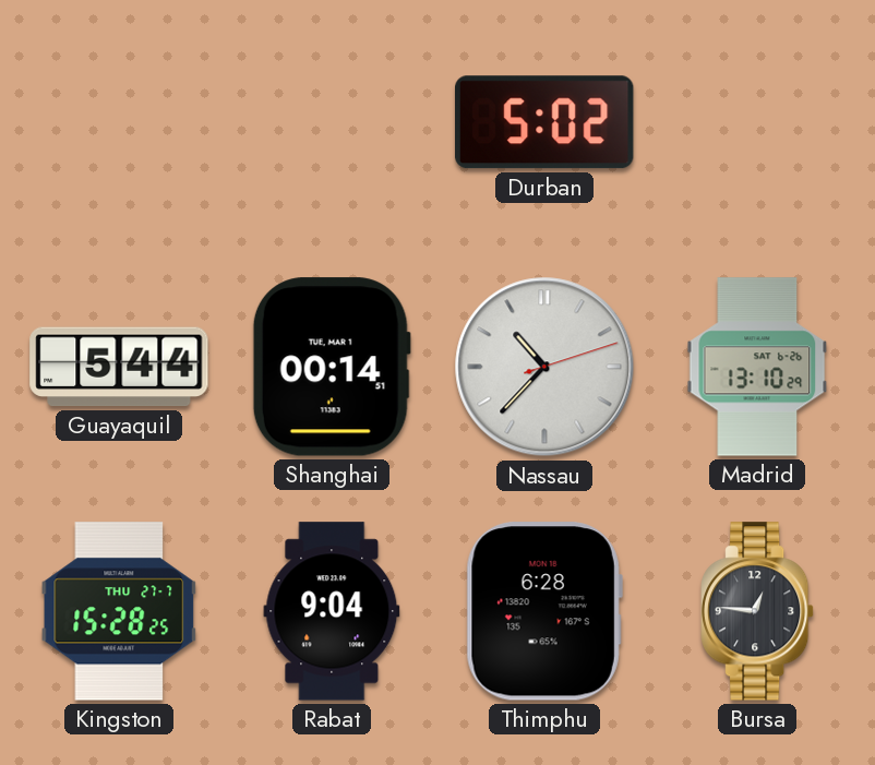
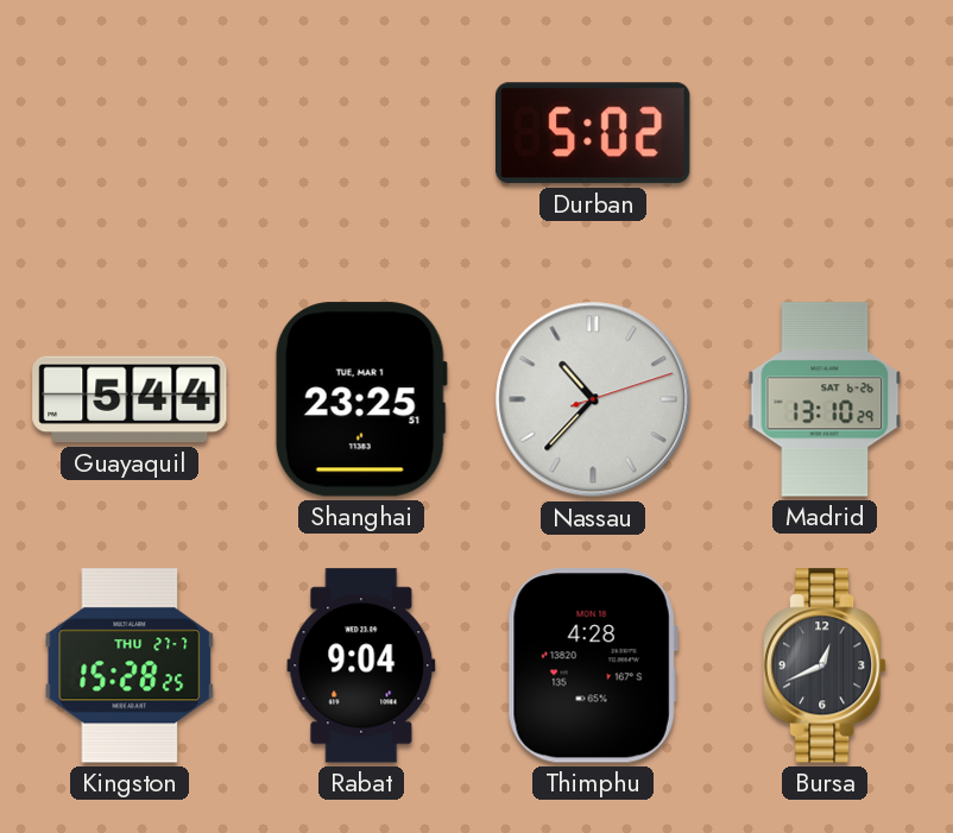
Shanghai: 00:14 -> 23:25
Thimphu: 6:28 -> 4:28
Bursa: 12:46 -> 12:41
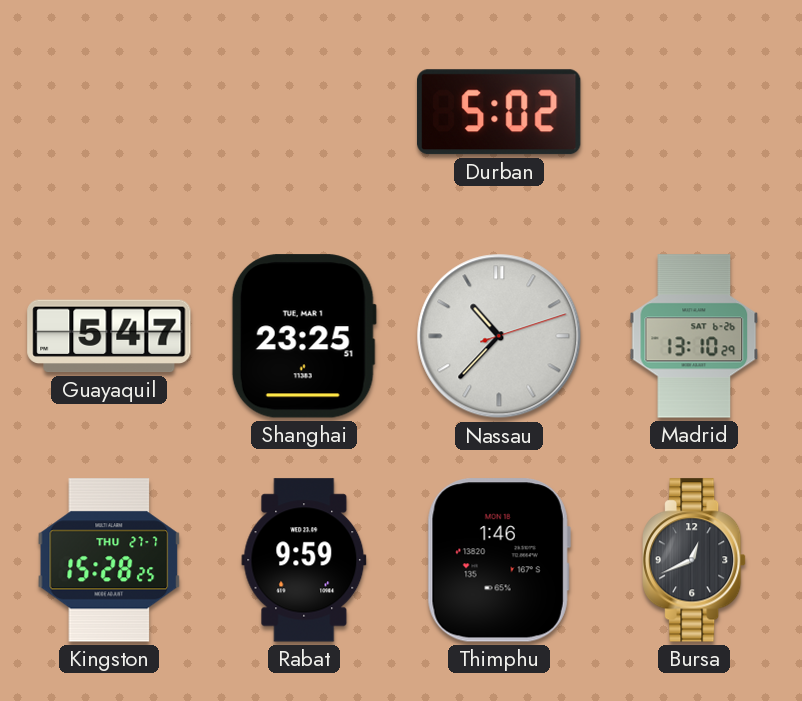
Guayaquil: 5:44 -> 5:47
Rabat: 9:04 -> 9:59
Thimphu: 4:28 -> 1:46
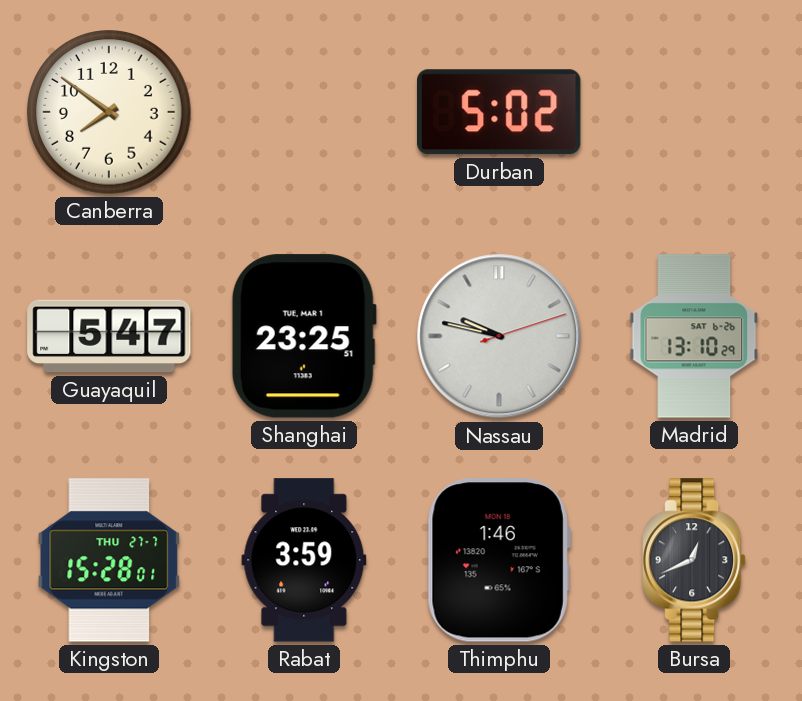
Canberra: none -> 7:51
Nassau: 10:37 -> 9:47
Kingston: 15:28:25 -> 15:28:01
Rabat: 9:59 -> 3:59
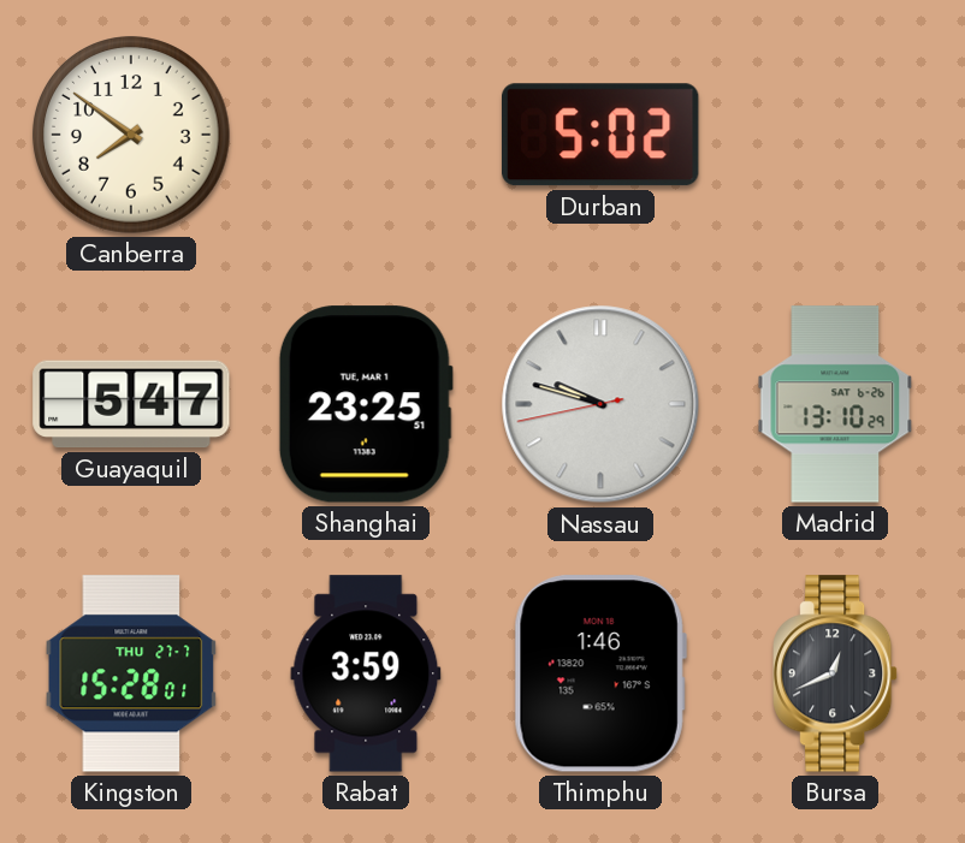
Nassau: 9:47:12 -> 9:47:43
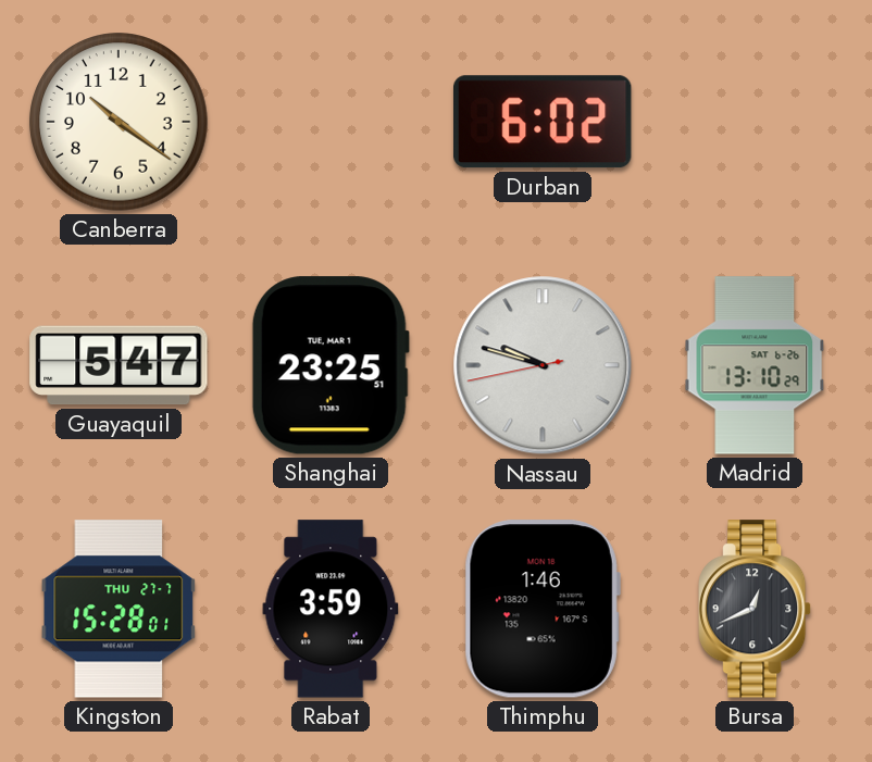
Canberra: 7:51 -> 10:21
Durban: 5:02 -> 6:02
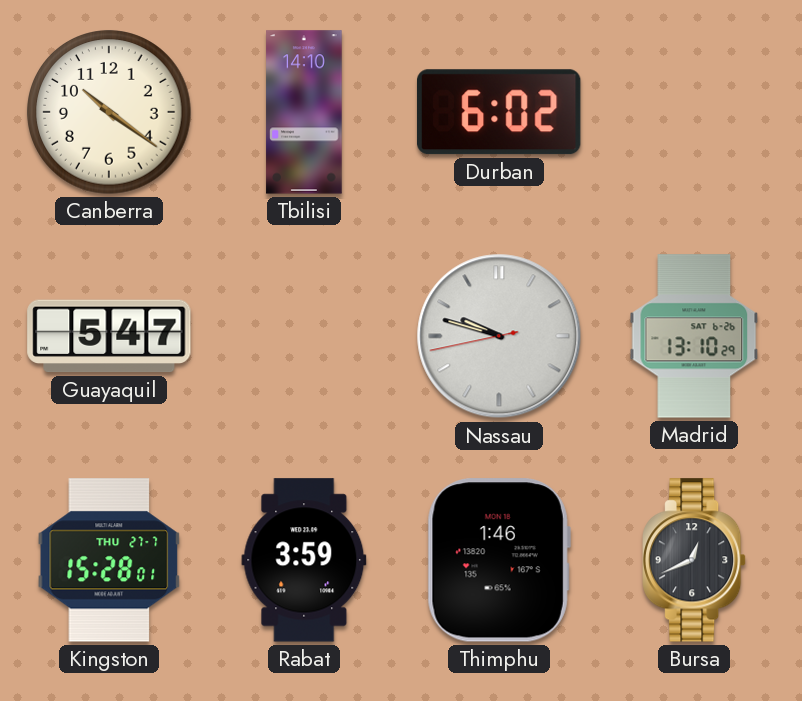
Tbilisi: none -> 14:10
Shanghai: 23:25 -> none
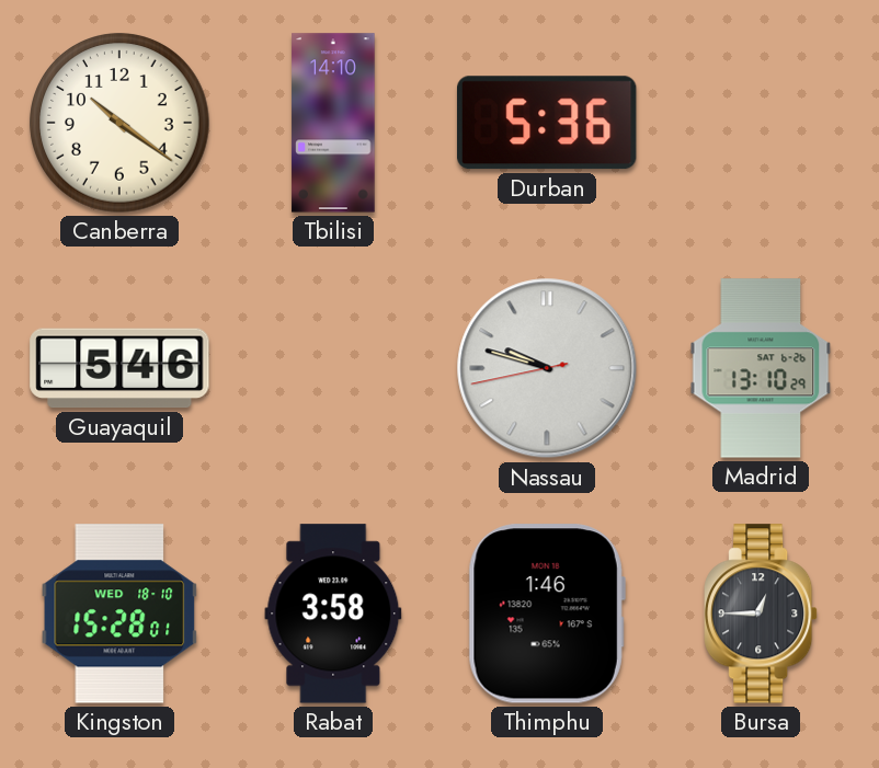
Durban: 6:02 -> 5:36
Guayaquil: 5:47 -> 5:46
Kingston date: THU 27-7 -> WED 18-10
Rabat: 3:59 -> 3:58
Bursa: 12:41 -> 12:45
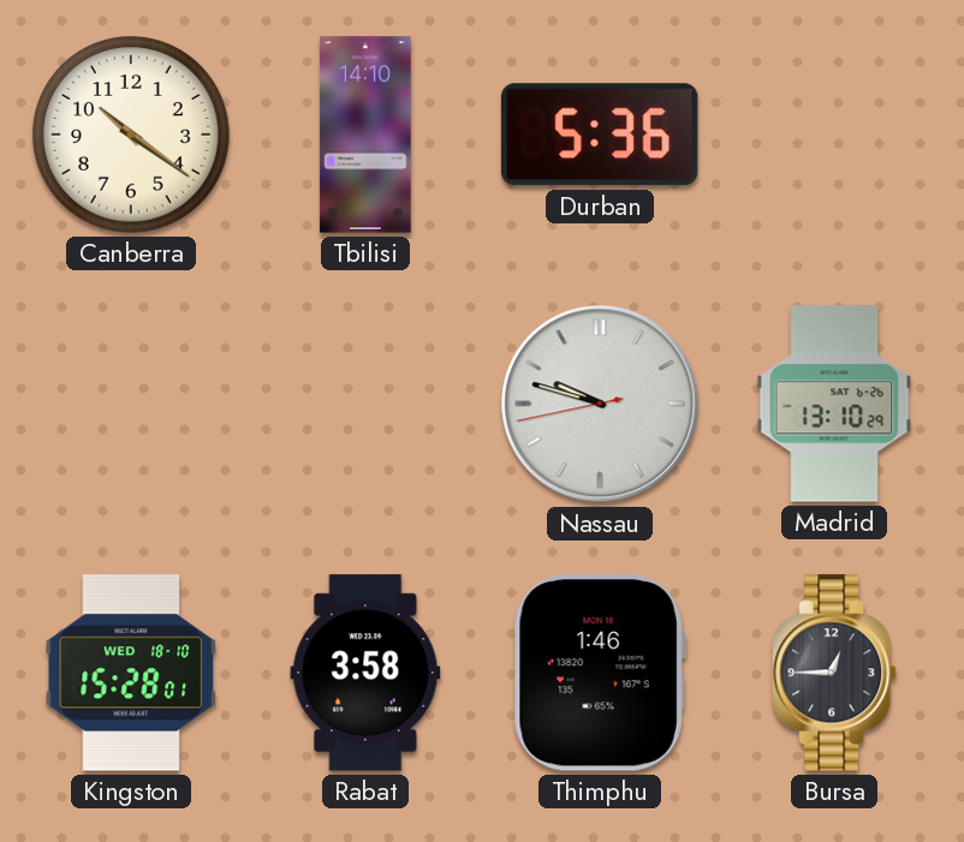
Guayaquil: 5:46 -> none
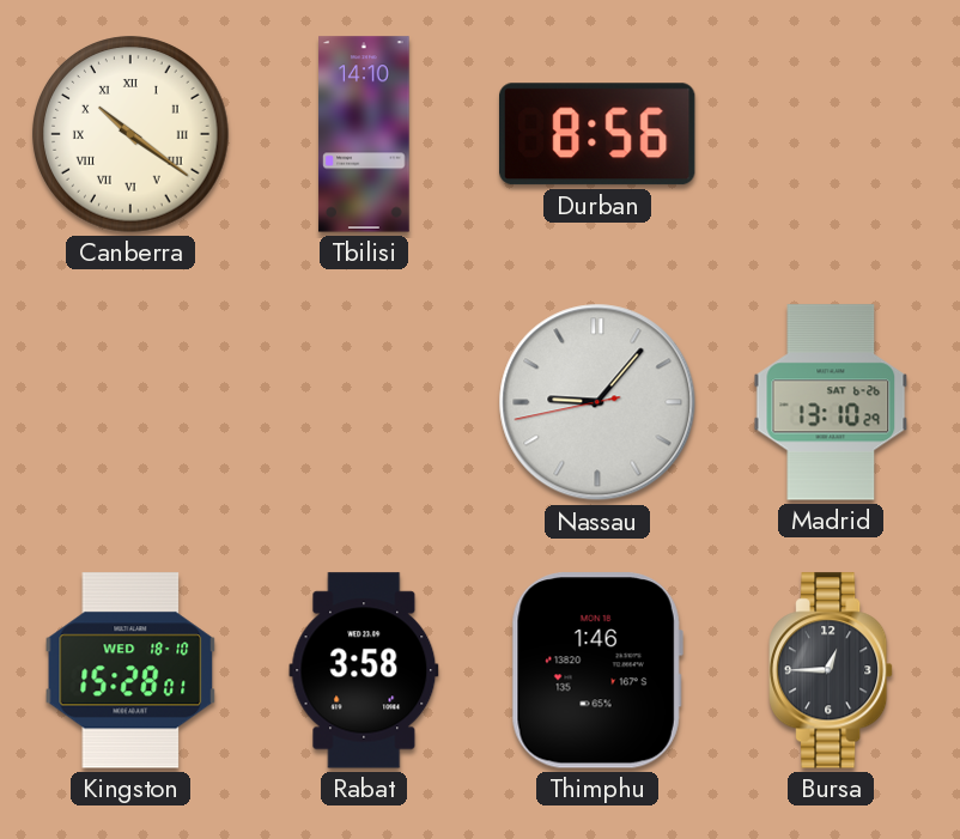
Canberra numerals: Arabic -> Roman
Durban: 5:36 -> 8:56
Nassau: 9:47 -> 9:06
